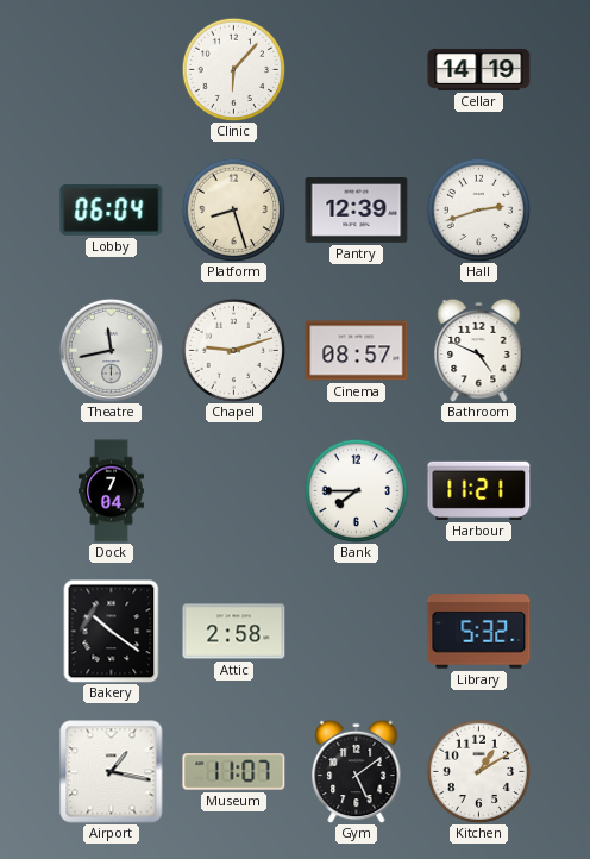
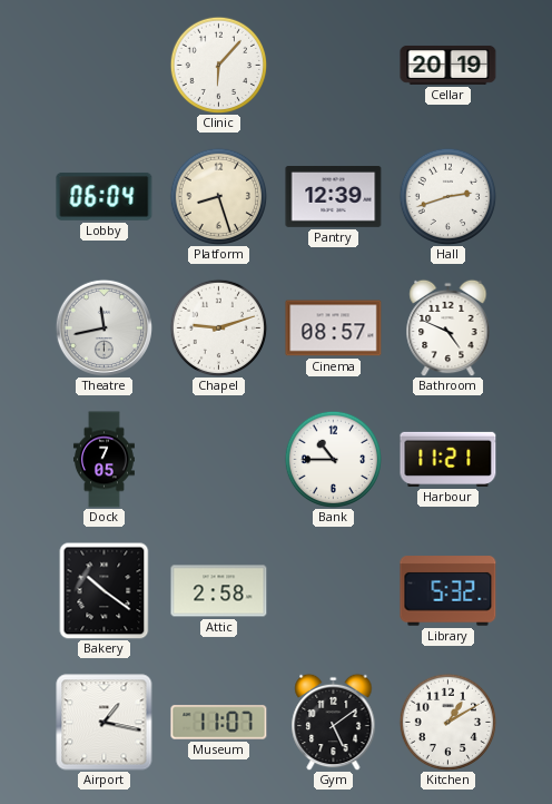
Cellar: 14:19 -> 20:19
Dock: 7:04 -> 7:05
Bank: 7:45 -> 10:45
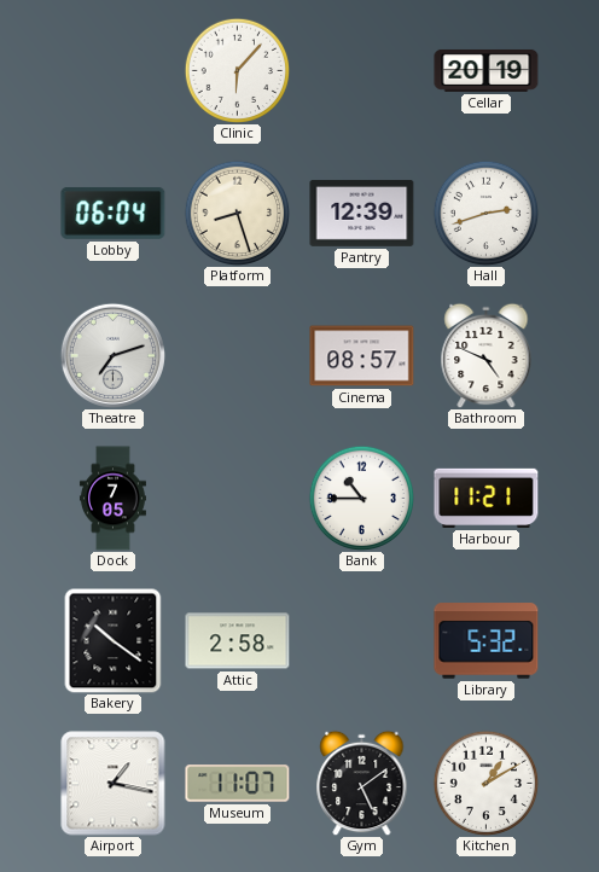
Theatre: 11:43 -> 7:12
Chapel: 9:12 -> none
